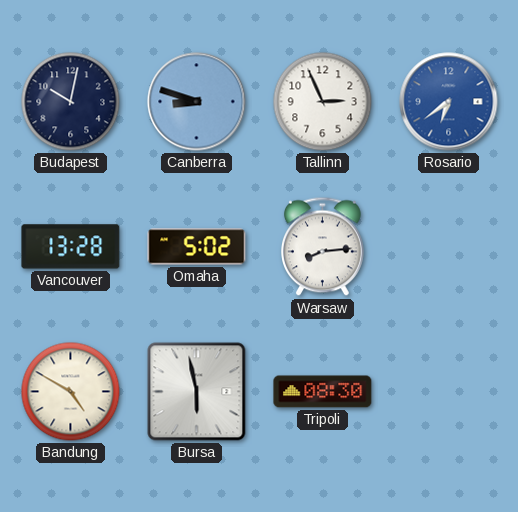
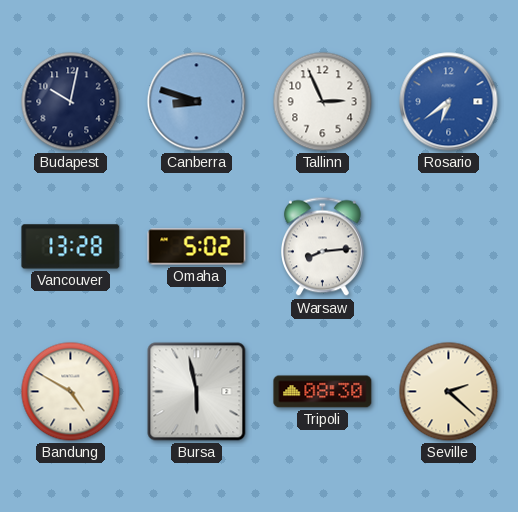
Seville: none -> 2:22
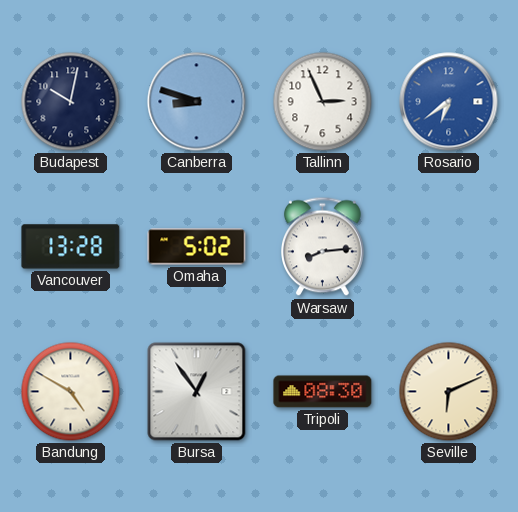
Bursa: 5:58 -> 12:54
Seville: 2:22 -> 6:11
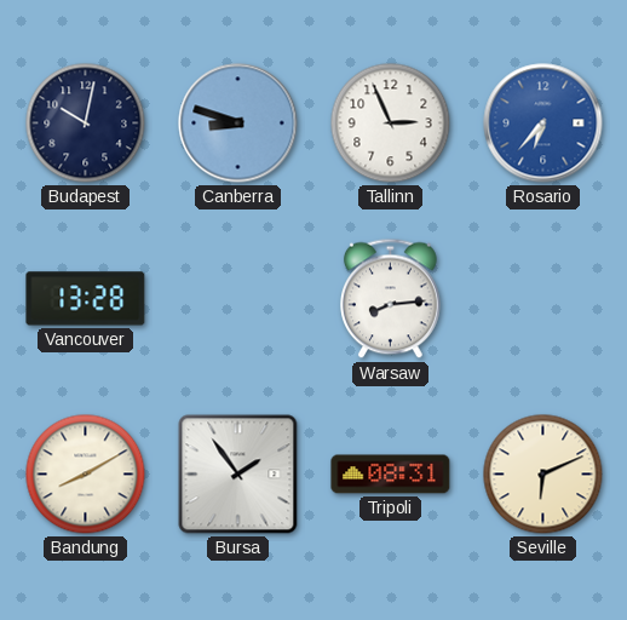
Rosario: 6:39 -> 6:37
Omaha: 5:02 -> none
Bandung: 4:50 -> 8:10
Bursa: 12:54 -> 1:54
Tripoli: 08:30 -> 08:31
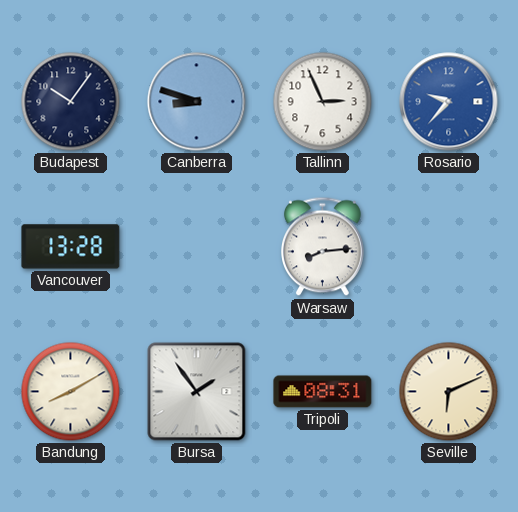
Budapest: 10:02 -> 10:06
Rosario: 6:37 -> 9:37
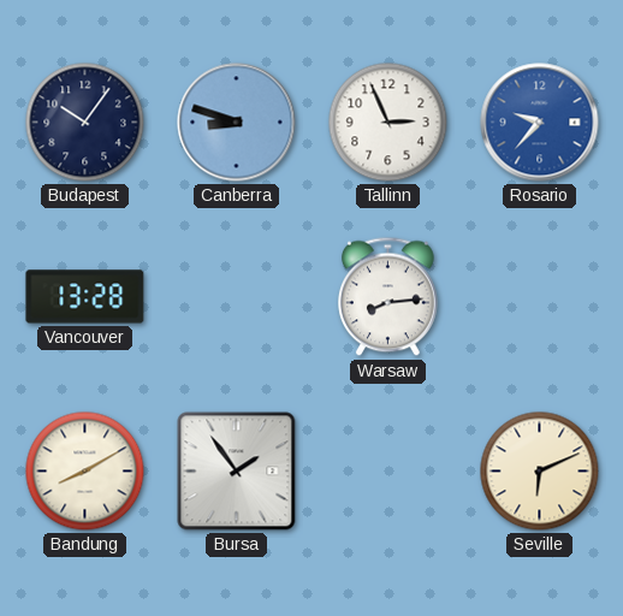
Tripoli: 08:31 -> none
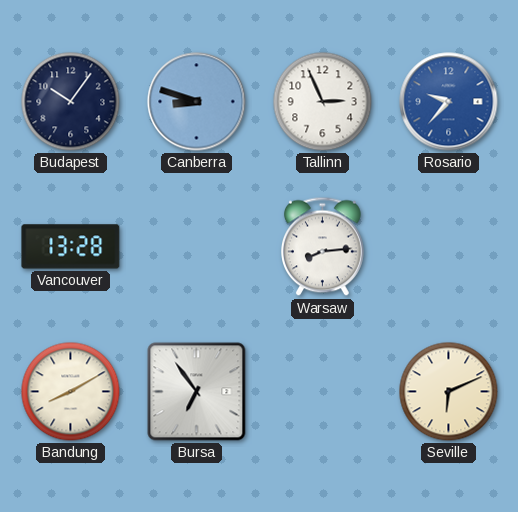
Bursa: 1:54 -> 6:54
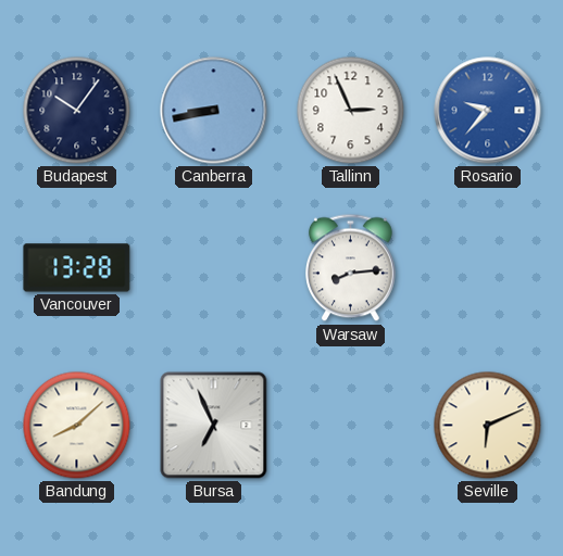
Canberra: 8:48 -> 8:43
Bandung: 8:10 -> 8:08
Bursa: 6:54 -> 6:56
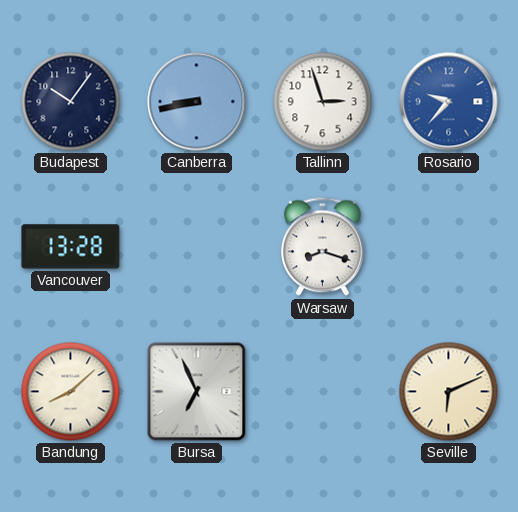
Tallinn: 2:56 -> 2:57
Warsaw: 8:14 -> 8:18
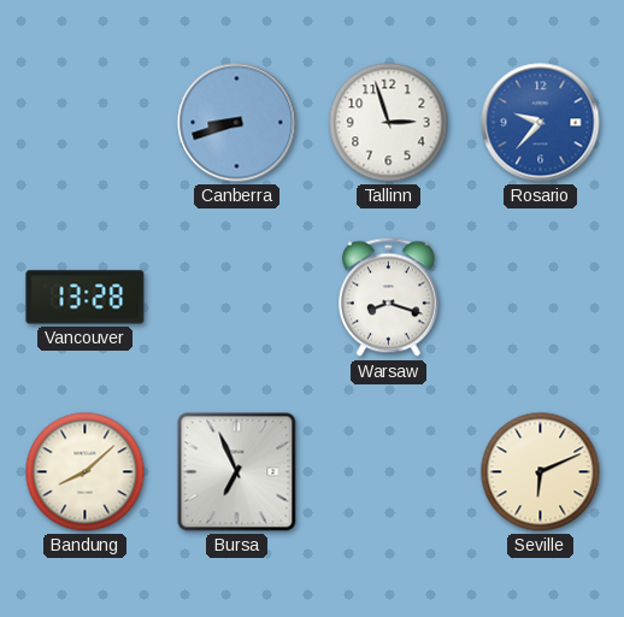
Budapest: 10:06 -> none
Canberra: 8:43 -> 8:42
